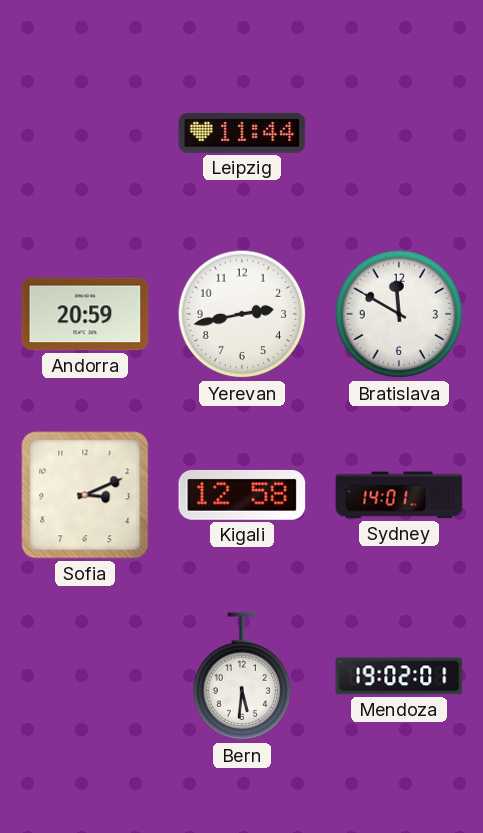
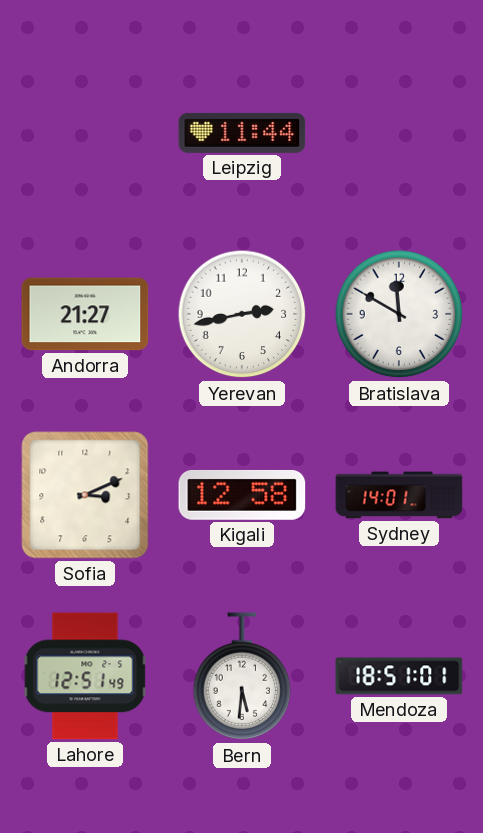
Andorra: 20:59 -> 21:27
Lahore: none -> 12:51
Mendoza: 19:02 -> 18:51
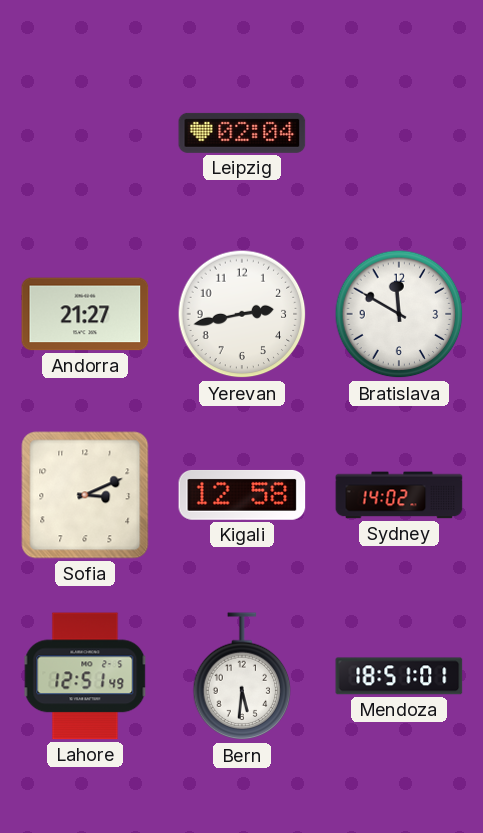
Leipzig: 11:44 -> 02:04
Sydney: 14:01 -> 14:02
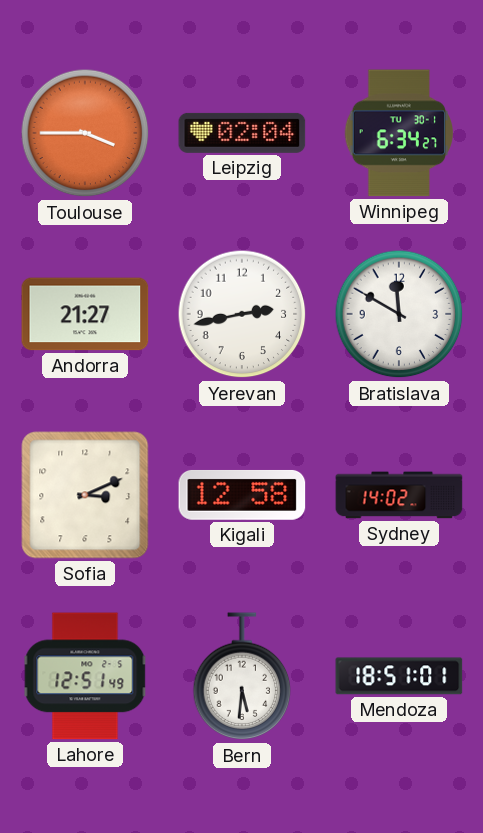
Toulouse: none -> 3:45
Winnipeg: none -> 6:34
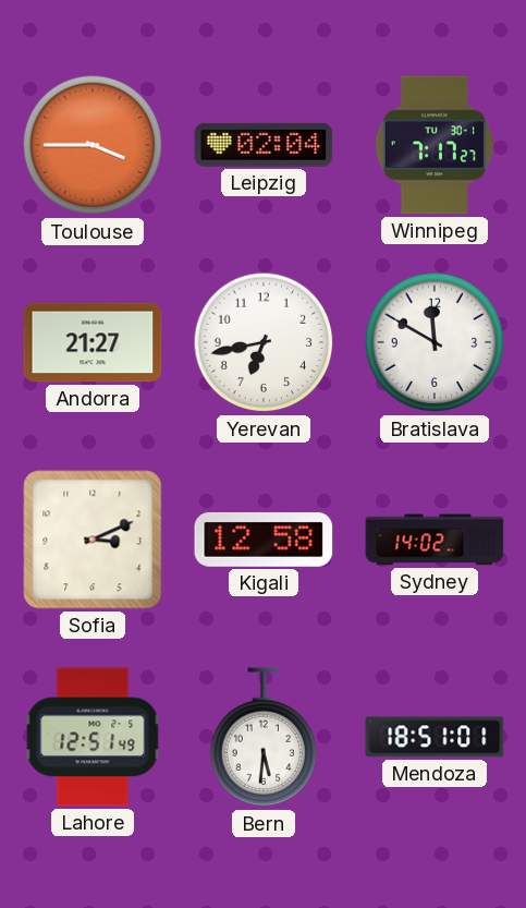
Winnipeg: 6:34 -> 7:17
Yerevan: 2:43 -> 6:43
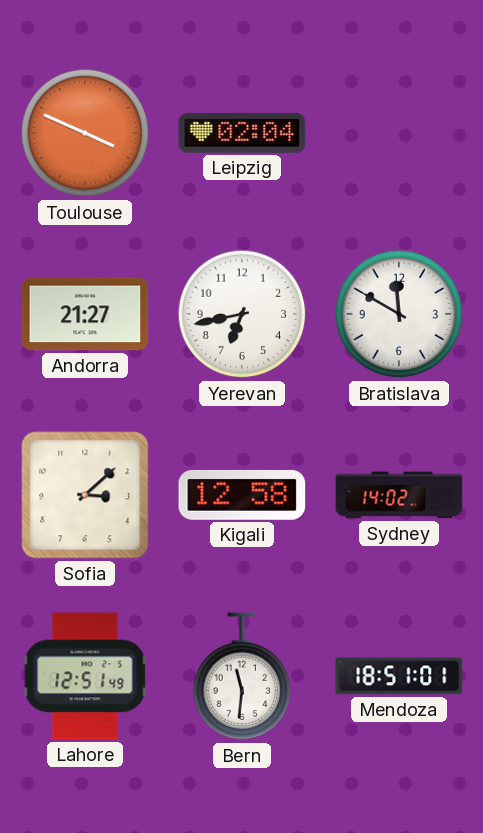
Toulouse: 3:45 -> 3:49
Winnipeg: 7:17 -> none
Sofia: 3:11 -> 3:08
Bern: 5:31 -> 11:31
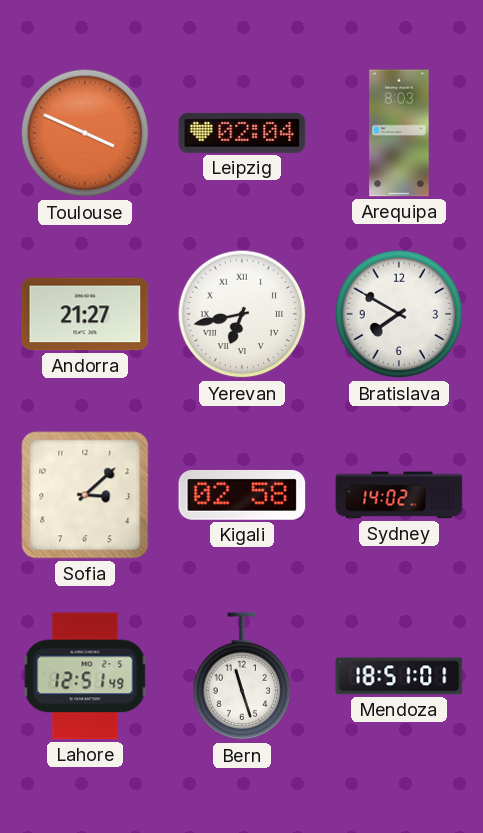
Arequipa: none -> 8:03
Yerevan numerals: Arabic -> Roman
Bratislava: 11:50 -> 7:50
Kigali: 12:58 -> 02:58
Bern: 11:31 -> 11:27
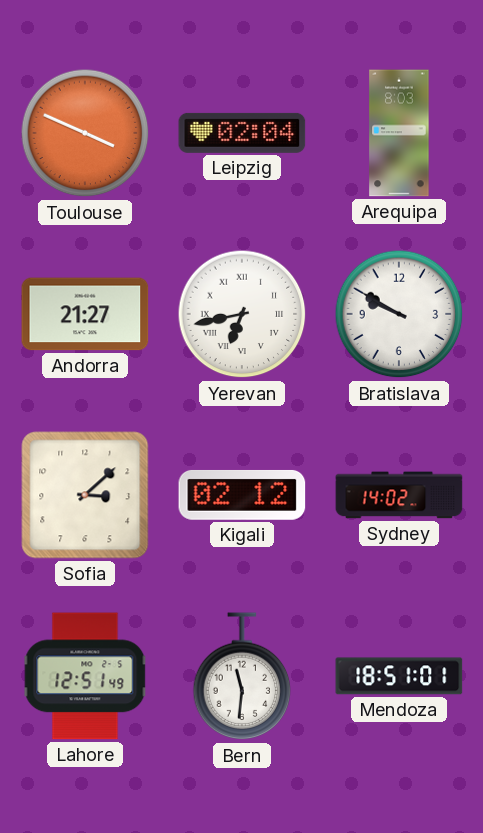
Bratislava: 7:50 -> 9:50
Kigali: 02:58 -> 02:12
Bern: 11:27 -> 11:31
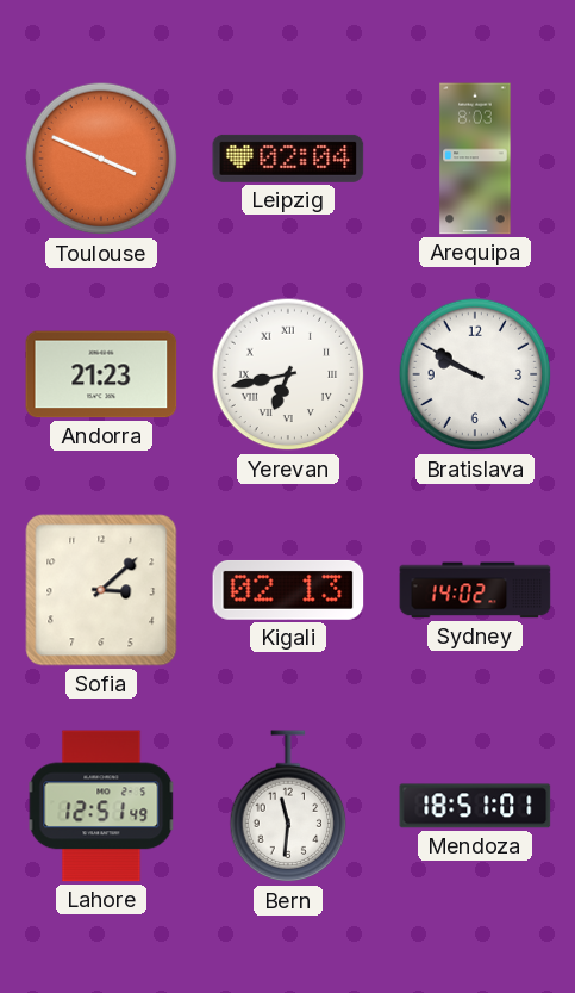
Andorra: 21:27 -> 21:23
Kigali: 02:12 -> 02:13
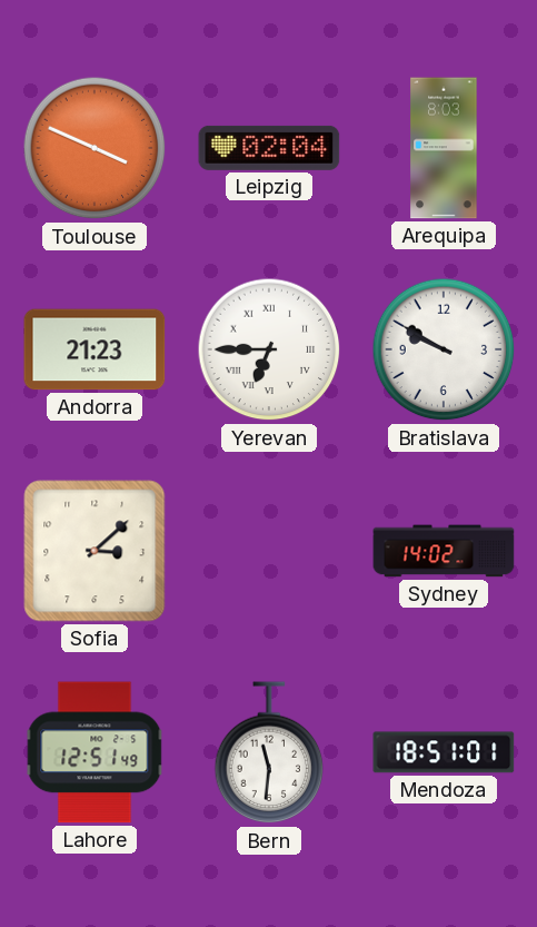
Yerevan: 6:43 -> 6:45
Kigali: 02:13 -> none
